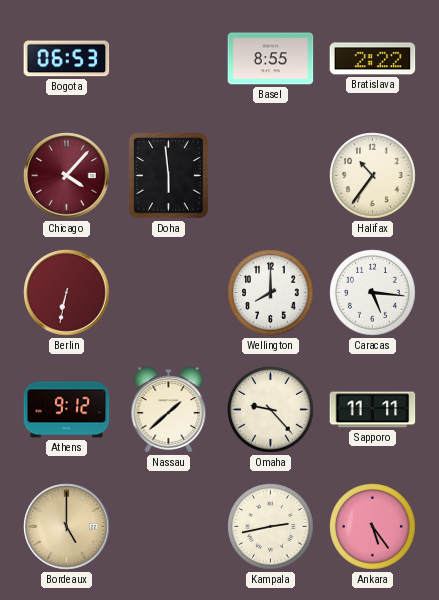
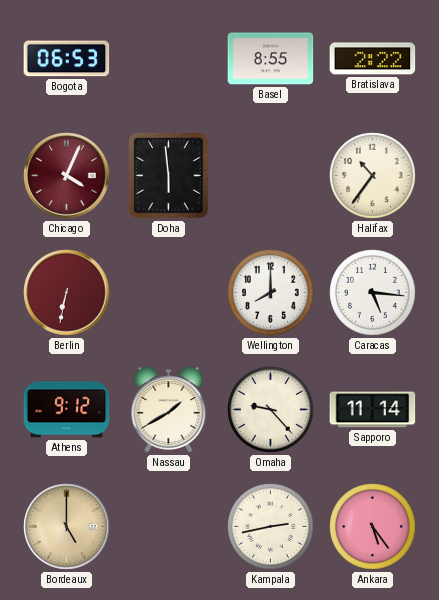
Chicago: 4:07 -> 4:04
Nassau: 1:38 -> 1:40
Sapporo: 11:11 -> 11:14
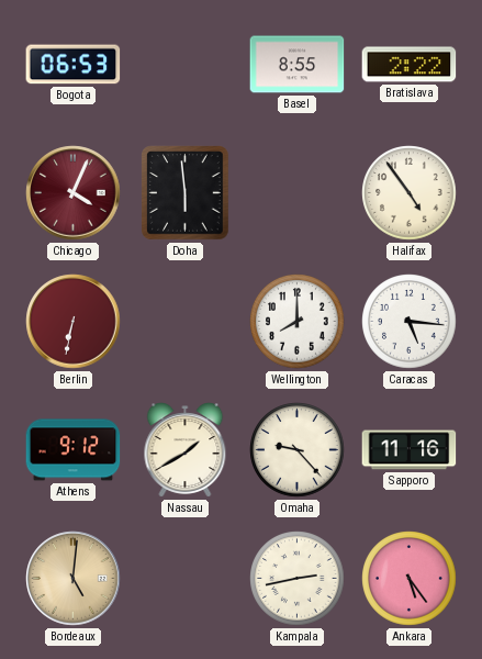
Halifax: 10:36 -> 4:54
Sapporo: 11:14 -> 11:16
Bordeaux: 5:00 -> 5:01
